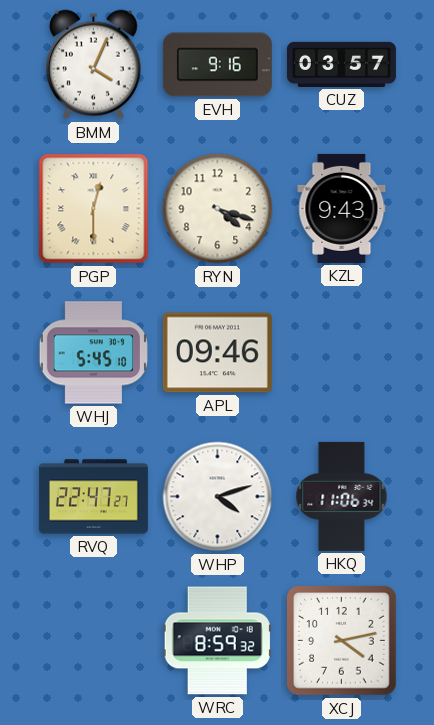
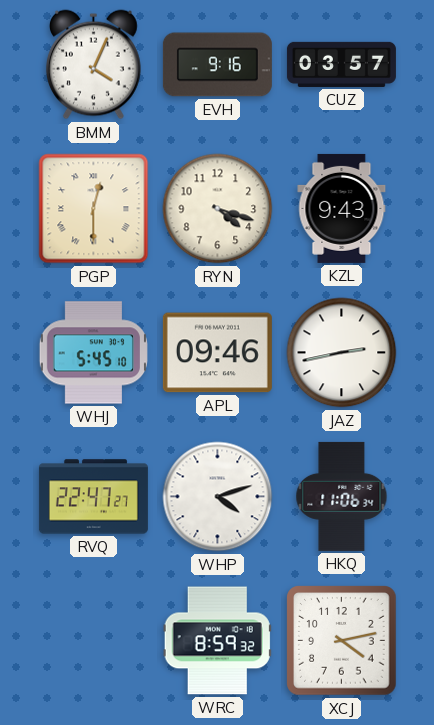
JAZ: none -> 2:43
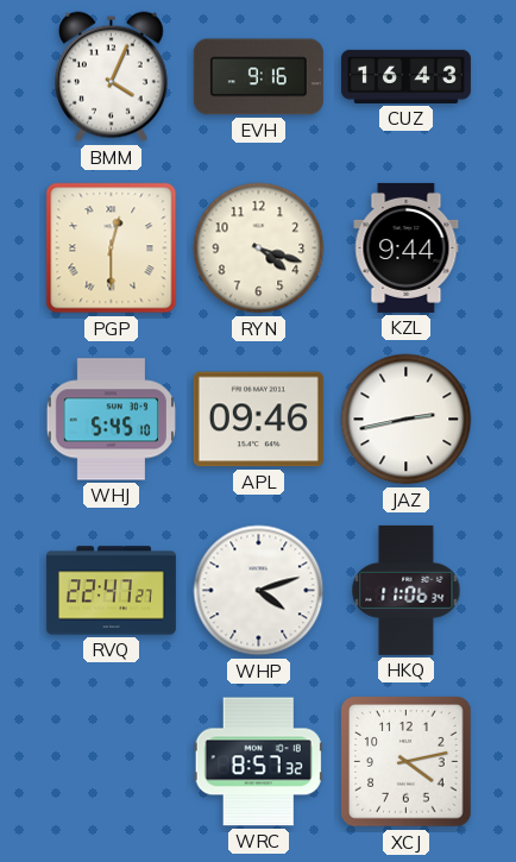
CUZ: 03:57 -> 16:43
KZL: 9:43 -> 9:44
WRC: 8:59 -> 8:57
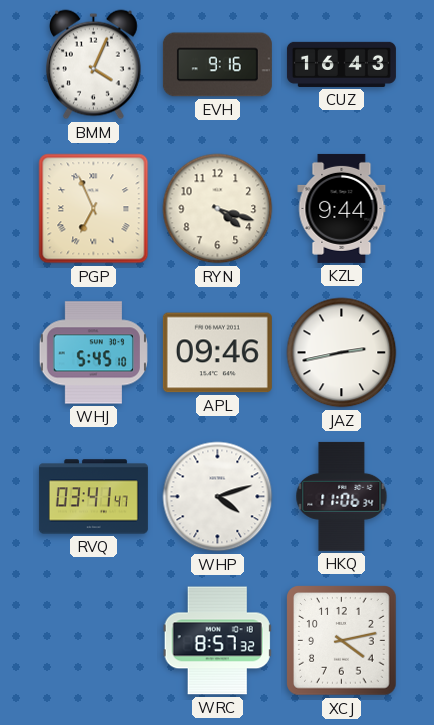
PGP: 12:30 -> 6:56
RVQ: 22:47 -> 03:41
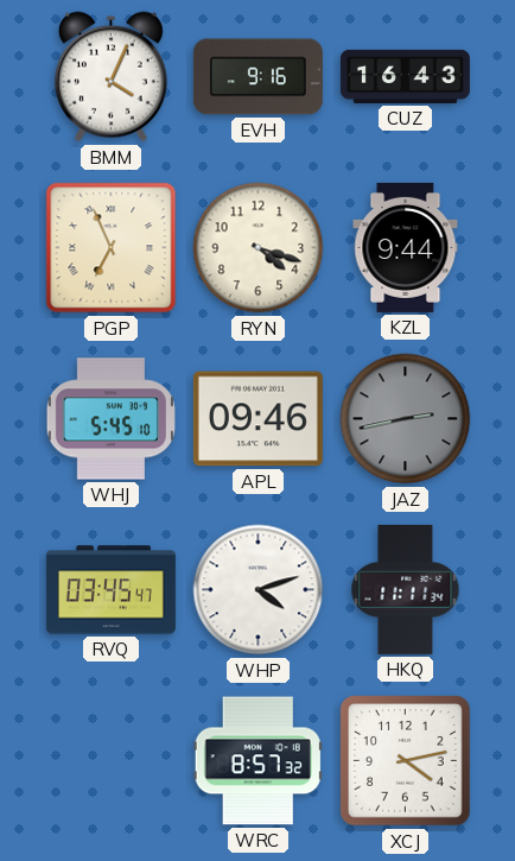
JAZ dial: white -> grey
RVQ: 03:41 -> 03:45
HKQ: 11:06 -> 11:11
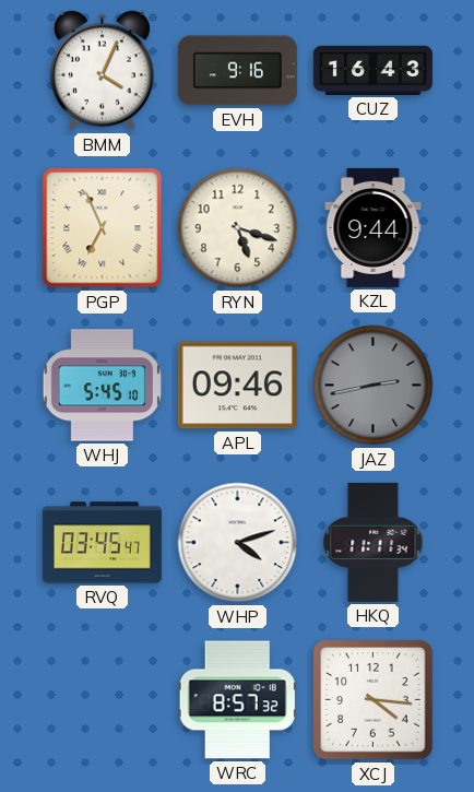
RYN: 4:18 -> 5:18
XCJ: 4:13 -> 4:16
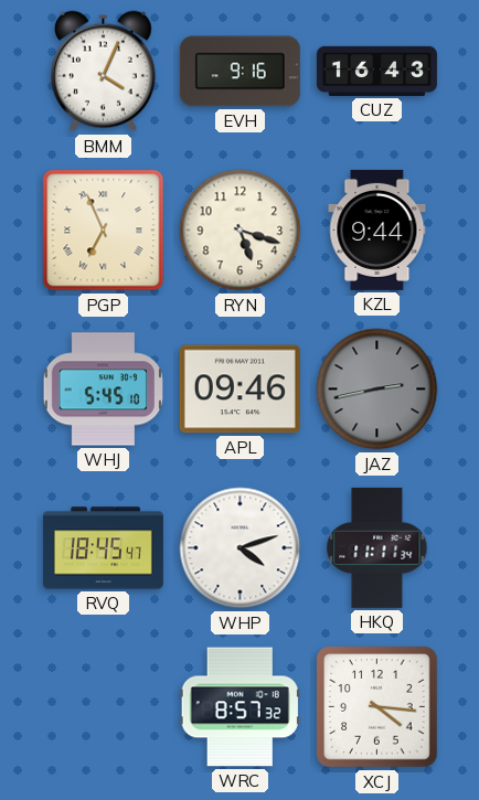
RVQ: 03:45 -> 18:45
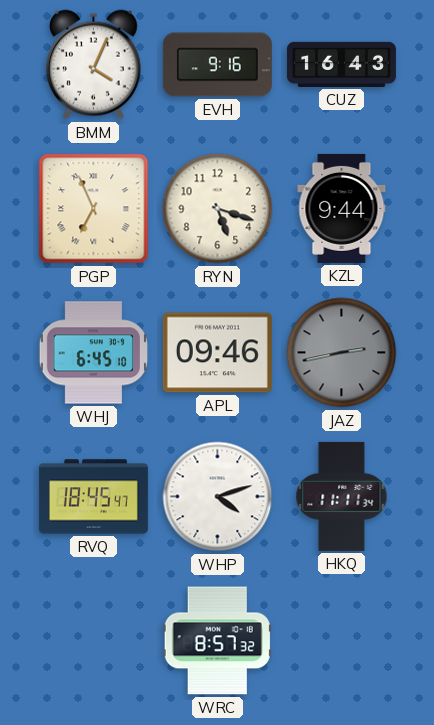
WHJ: 5:45 -> 6:45
XCJ: 4:16 -> none
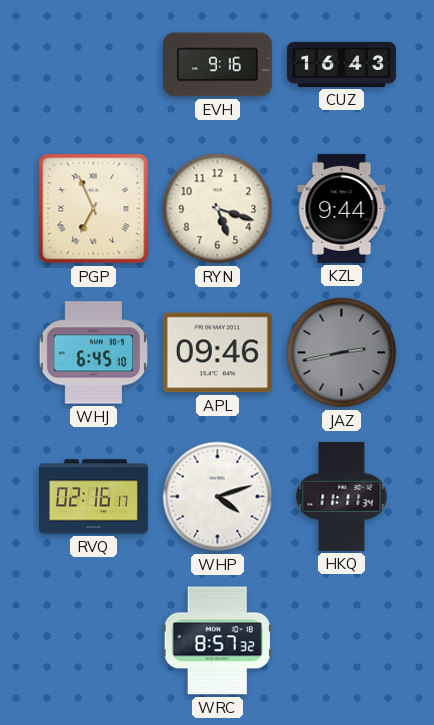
BMM: 4:04 -> none
RVQ: 18:45 -> 02:16
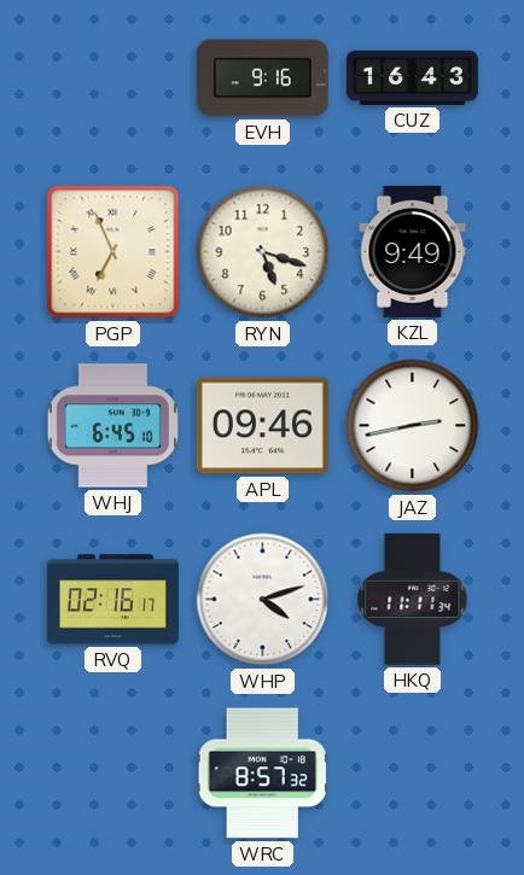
KZL: 9:44 -> 9:49
JAZ dial: grey -> white
